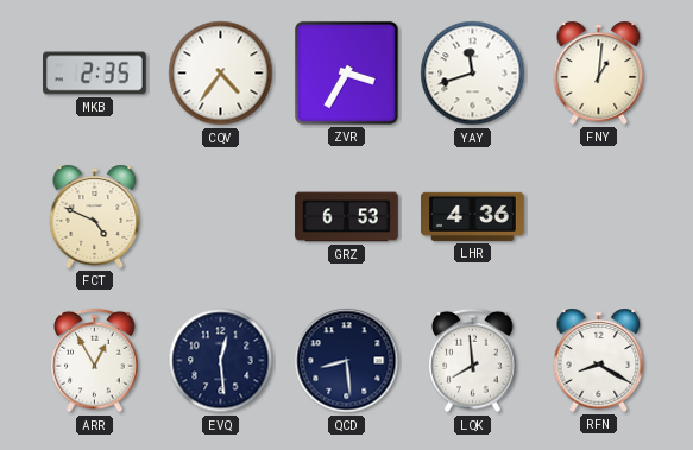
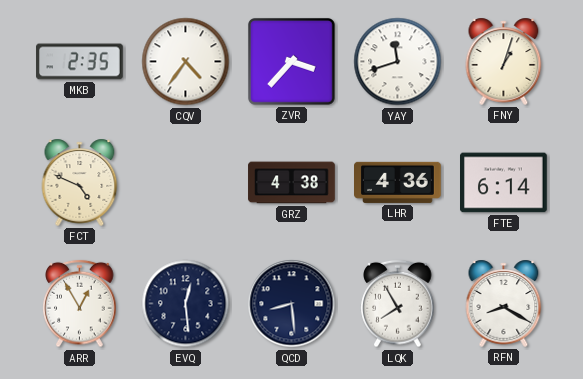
ZVR: 3:35 -> 3:37
FNY: 1:01 -> 1:03
GRZ: 6:53 -> 4:38
FTE: none -> 6:14
LQK: 7:59 -> 7:55
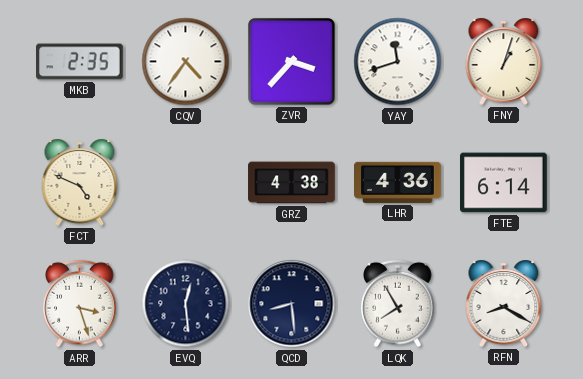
ARR: 12:55 -> 3:27
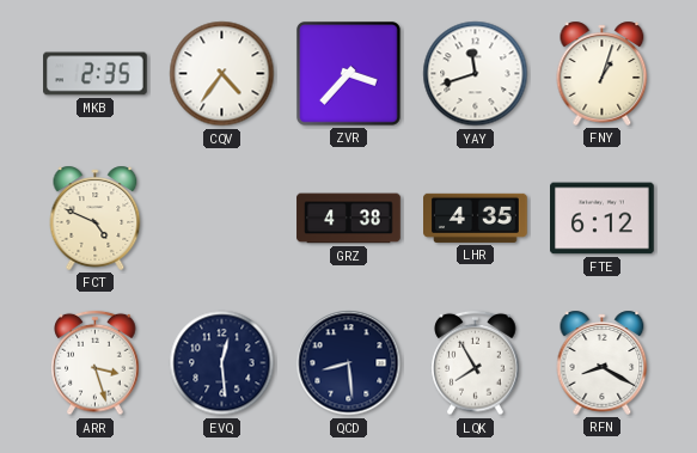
LHR: 4:36 -> 4:35
FTE: 6:14 -> 6:12
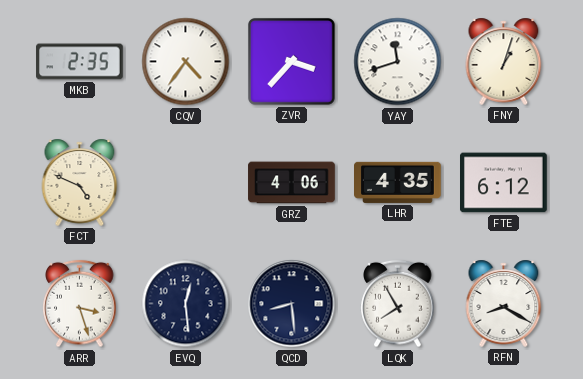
GRZ: 4:38 -> 4:06
